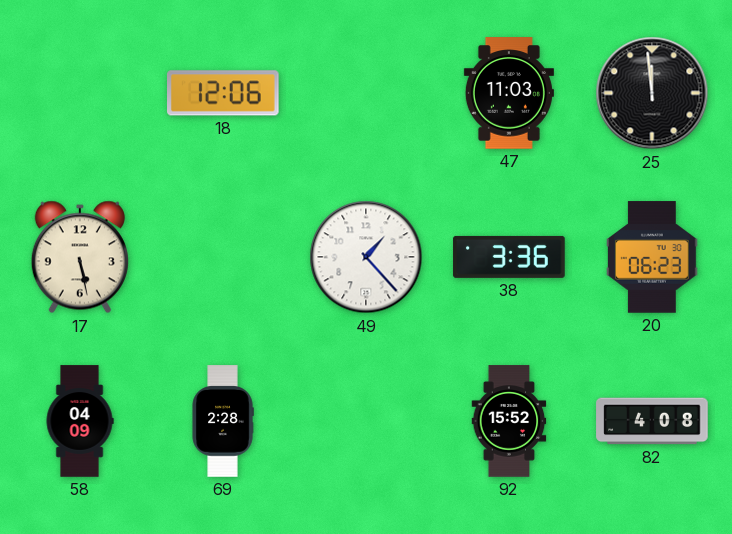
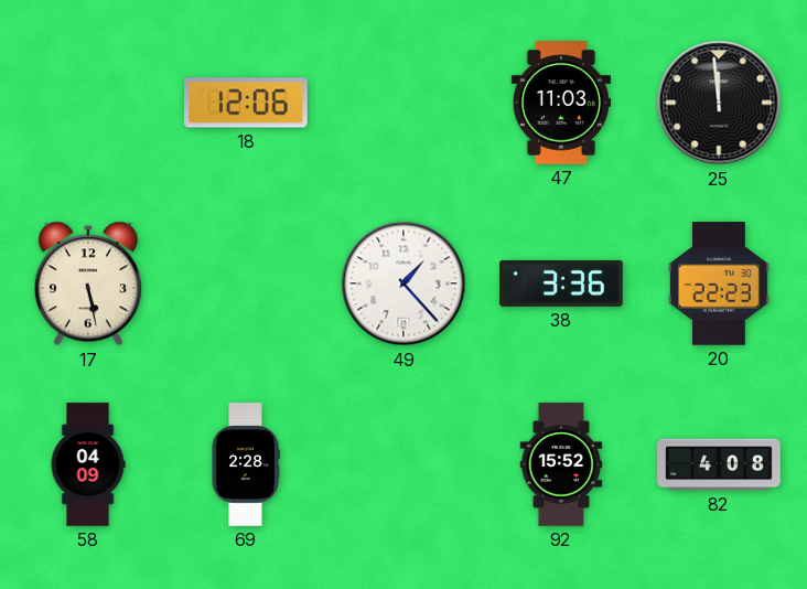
20: 06:23 -> 22:23
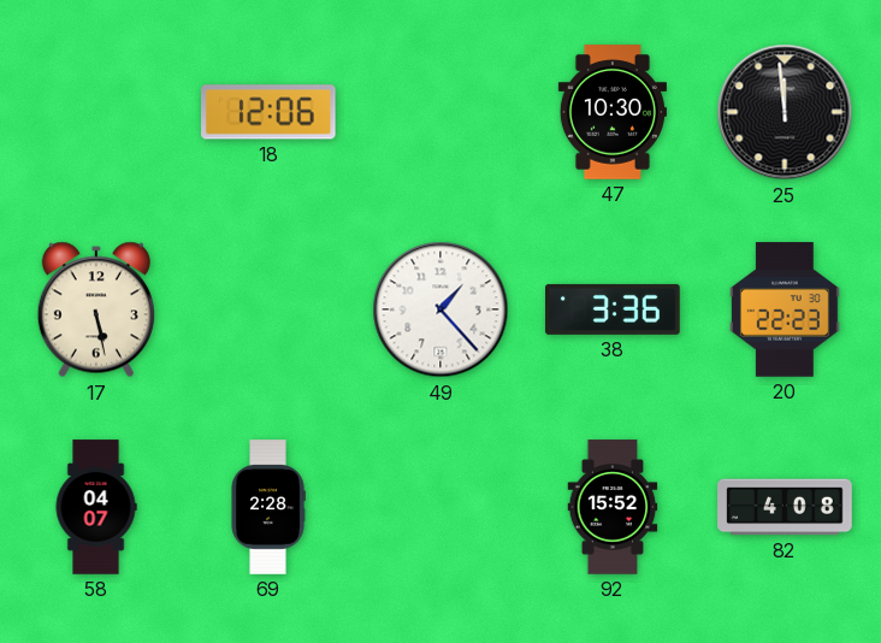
47: 11:03 -> 10:30
58: 04:09 -> 04:07
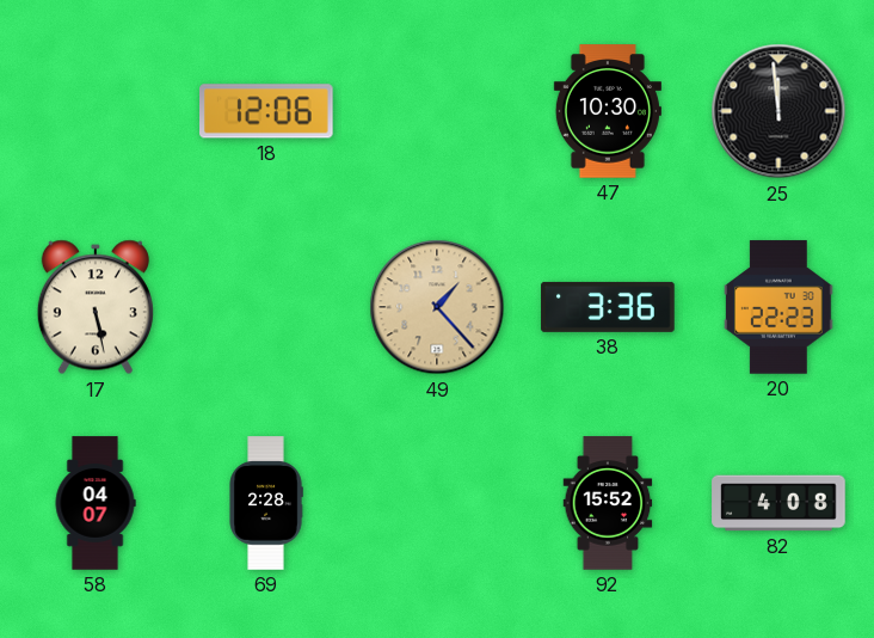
49 dial: white -> champagne
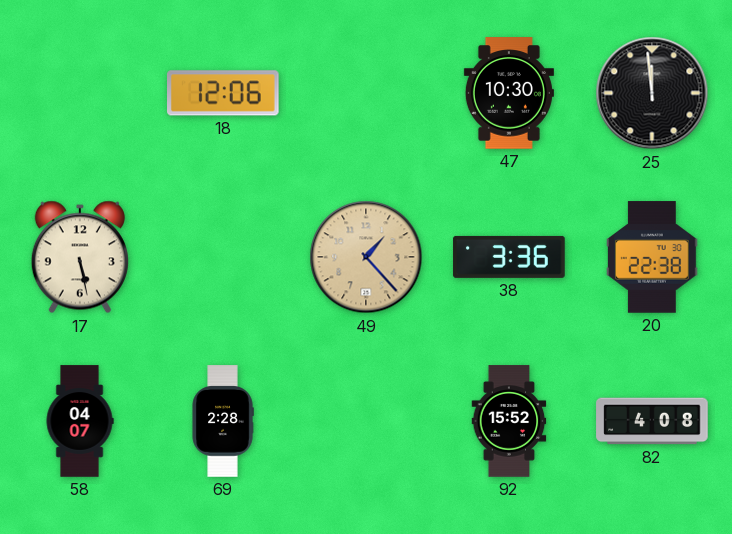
20: 22:23 -> 22:38
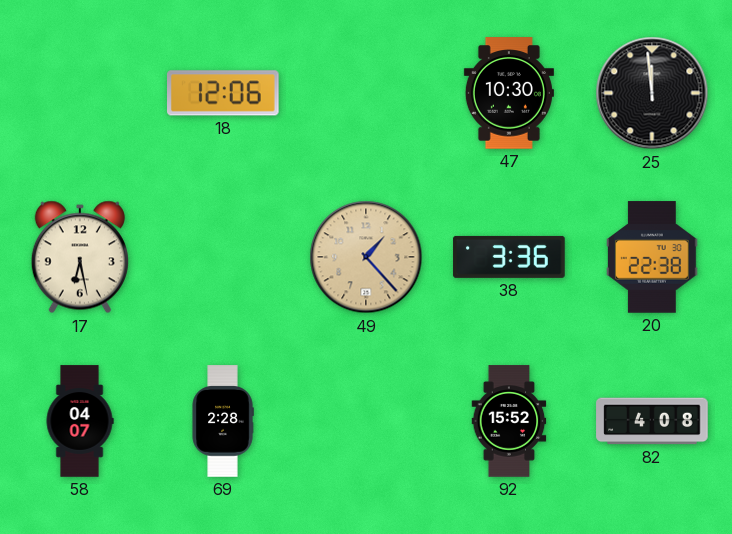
17: 5:28 -> 6:28
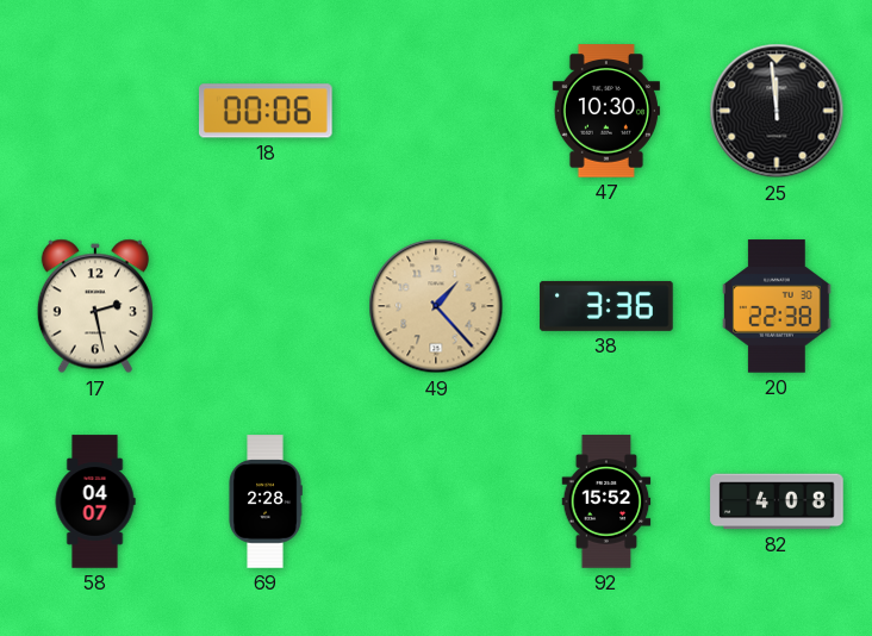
18: 12:06 -> 00:06
17: 6:28 -> 2:28
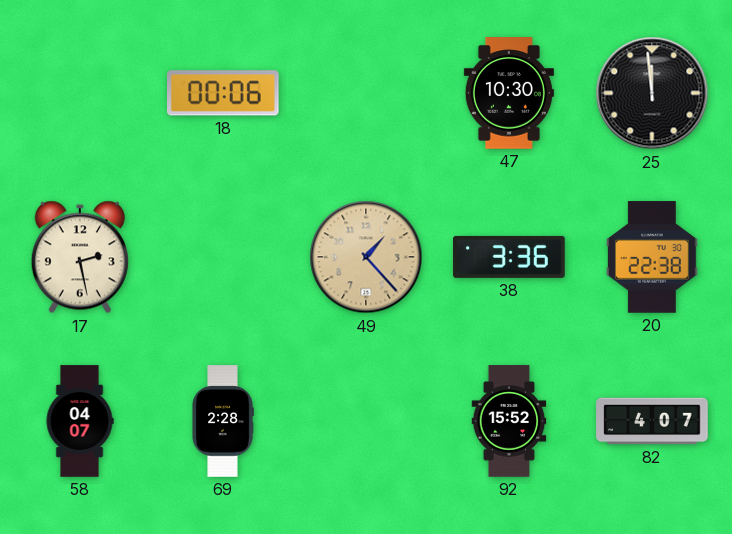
82: 4:08 -> 4:07
